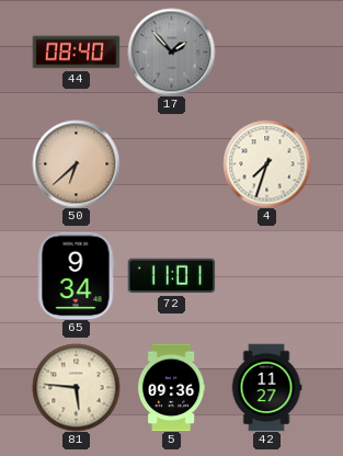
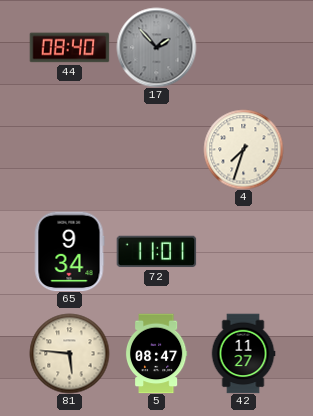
50: 6:38 -> none
5: 09:36 -> 08:47
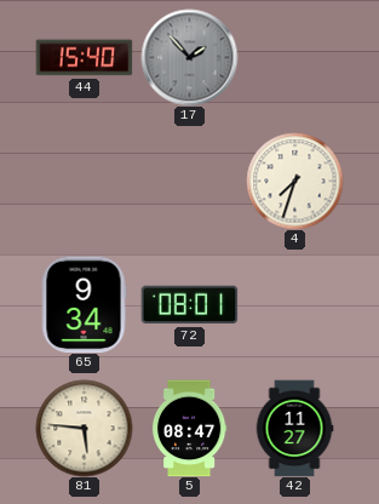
44: 08:40 -> 15:40
72: 11:01 -> 08:01
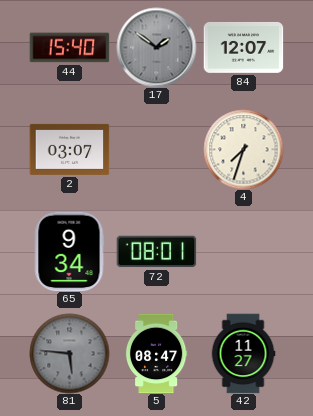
17: 1:53 -> 1:51
84: none -> 12:07
2: none -> 03:07
81 dial: cream -> grey
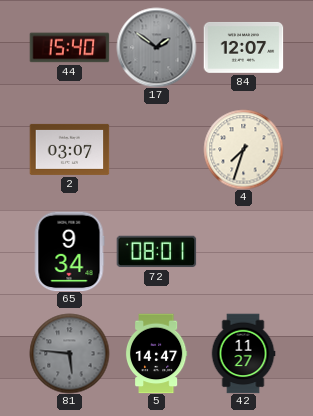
5: 08:47 -> 14:47
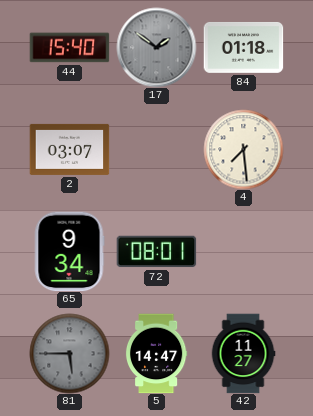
84: 12:07 -> 01:18
4: 7:33 -> 7:29
81: 5:46 -> 5:45
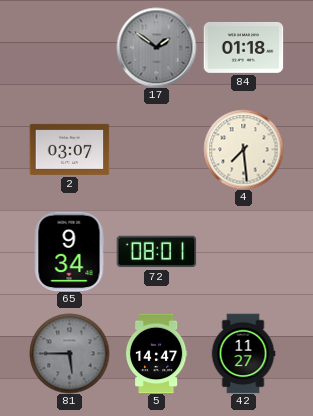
44: 15:40 -> none
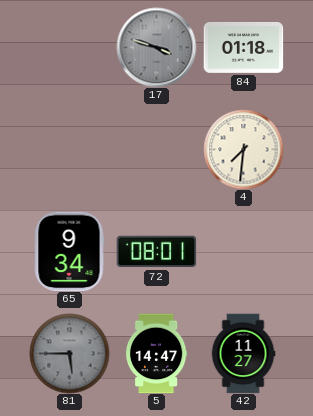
17: 1:51 -> 3:48
2: 03:07 -> none
4: 7:29 -> 7:31
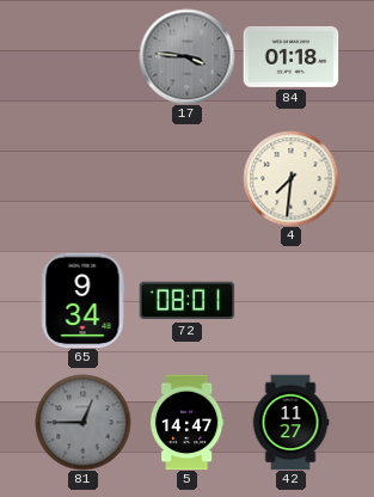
17: 3:48 -> 3:46
81: 5:45 -> 12:45
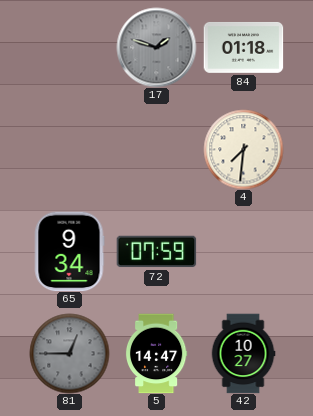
17: 3:46 -> 1:48
72: 08:01 -> 07:59
42: 11:27 -> 10:27
